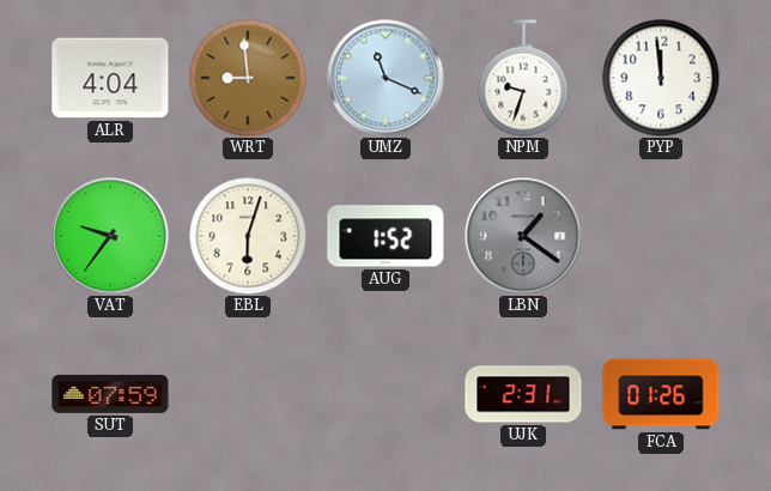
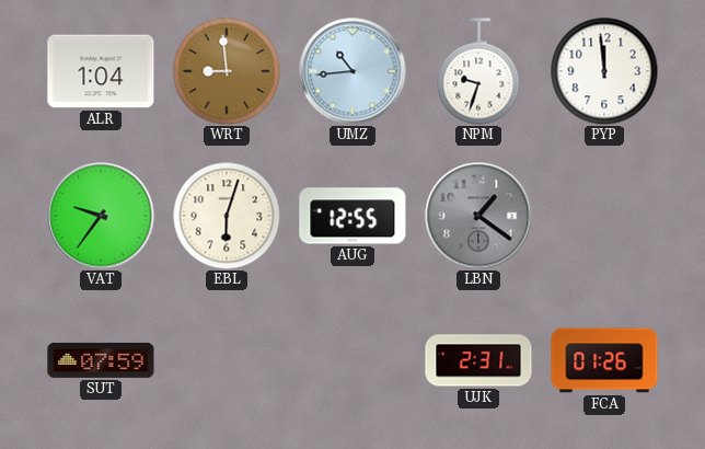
ALR: 4:04 -> 1:04
UMZ: 11:19 -> 10:44
AUG: 1:52 -> 12:55
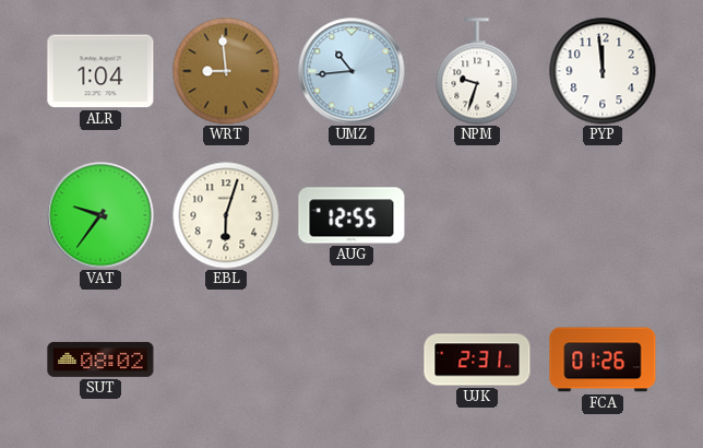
LBN: 1:21 -> none
SUT: 07:59 -> 08:02
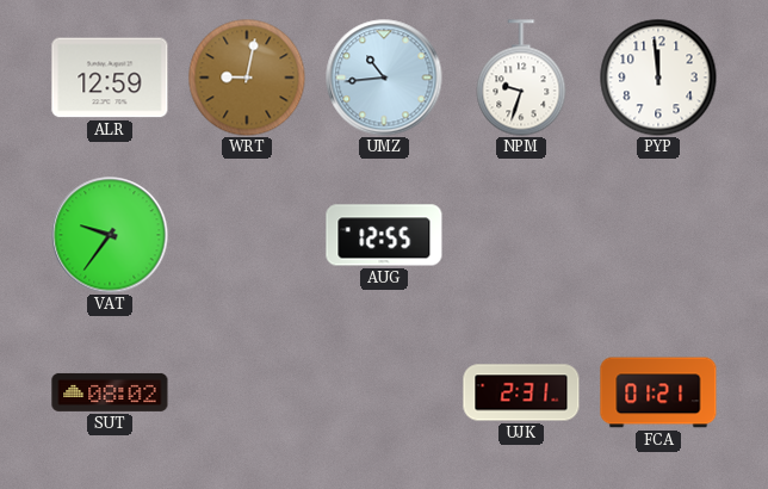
ALR: 1:04 -> 12:59
WRT: 8:59 -> 9:02
EBL: 6:03 -> none
FCA: 01:26 -> 01:21
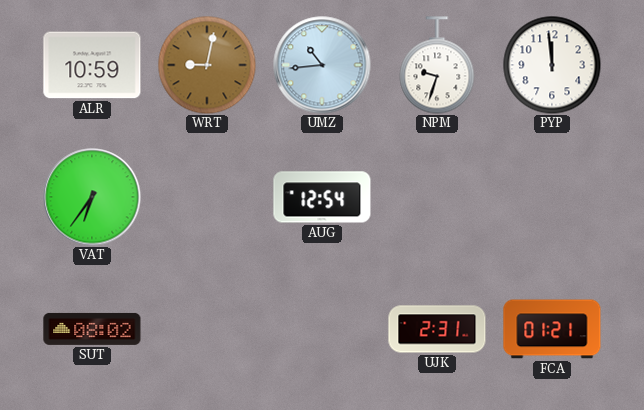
ALR: 12:59 -> 10:59
VAT: 9:36 -> 6:36
AUG: 12:55 -> 12:54
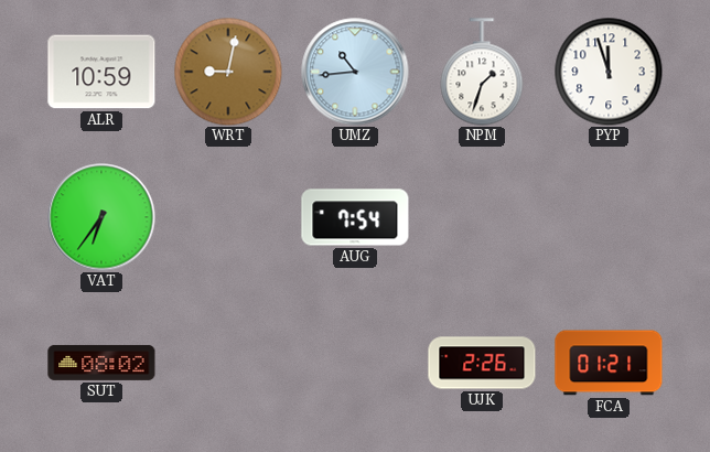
NPM: 9:33 -> 1:33
PYP: 11:59 -> 11:57
AUG: 12:54 -> 7:54
UJK: 2:31 -> 2:26
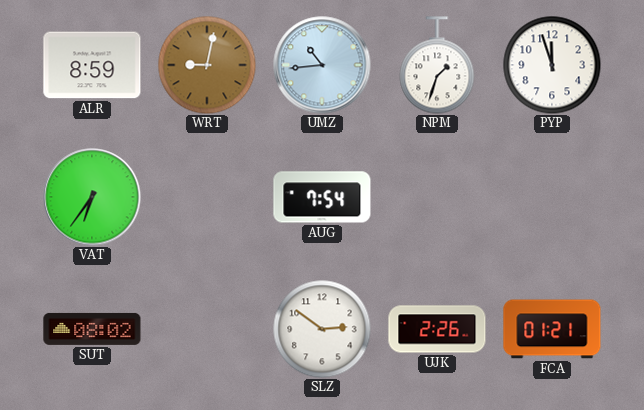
ALR: 10:59 -> 8:59
SLZ: none -> 2:51
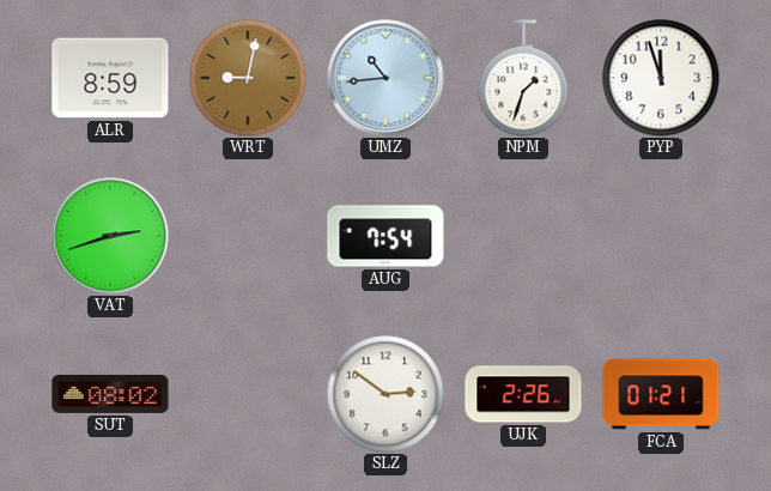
VAT: 6:36 -> 2:42
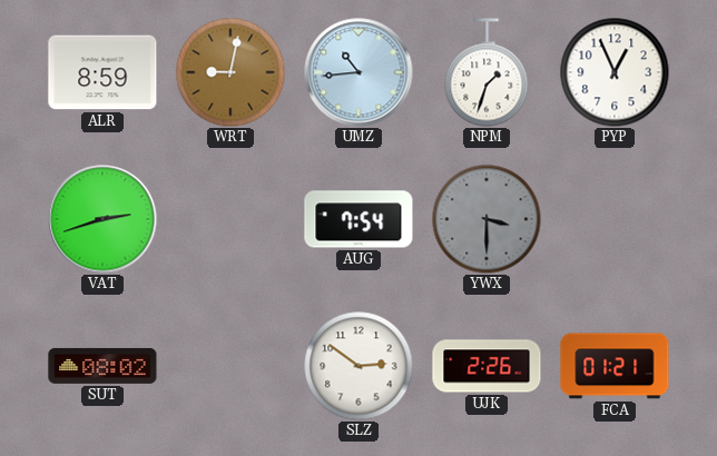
PYP: 11:57 -> 12:56
YWX: none -> 3:30
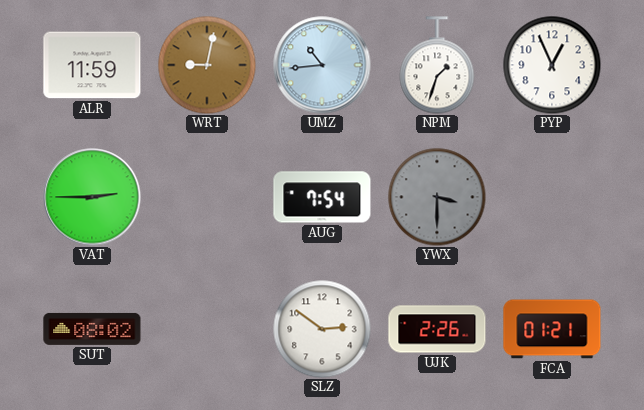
ALR: 8:59 -> 11:59
VAT: 2:42 -> 2:45
